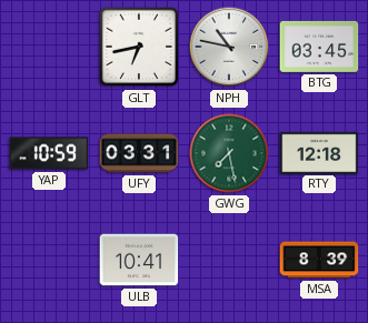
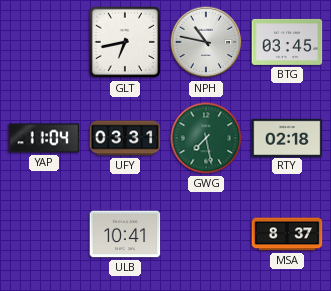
YAP: 10:59 -> 11:04
RTY: 12:18 -> 02:18
MSA: 8:39 -> 8:37
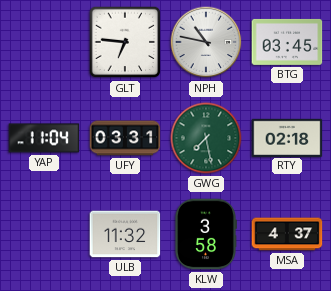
GLT: 6:43 -> 6:46
ULB: 10:41 -> 11:32
KLW: none -> 3:58
MSA: 8:37 -> 4:37
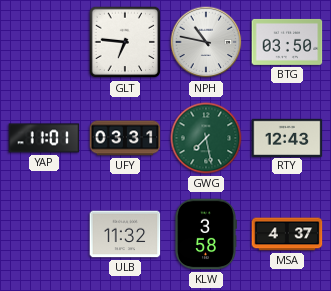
BTG: 03:45 -> 03:50
YAP: 11:04 -> 11:01
RTY: 02:18 -> 12:43
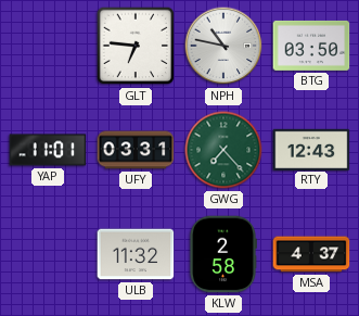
GWG: 7:28 -> 7:23
KLW: 3:58 -> 2:58
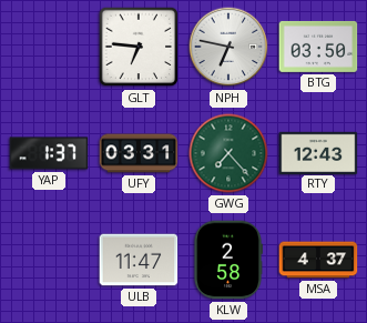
NPH: 10:47 -> 6:47
YAP: 11:01 -> 1:37
ULB: 11:32 -> 11:47
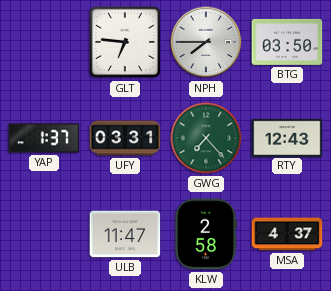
NPH: 6:47 -> 7:45
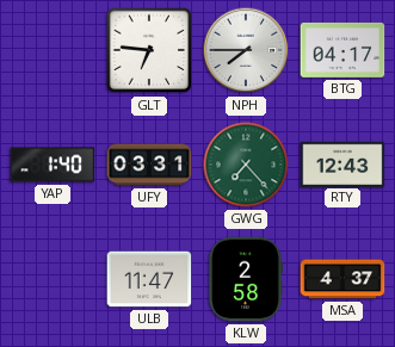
BTG: 03:50 -> 04:17
YAP: 1:37 -> 1:40
